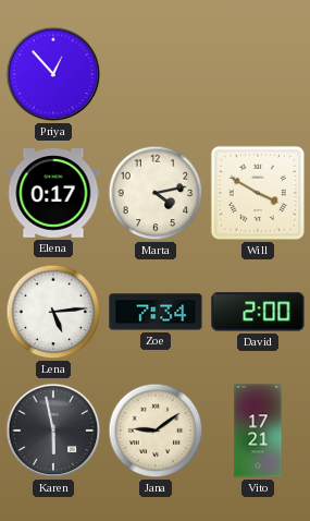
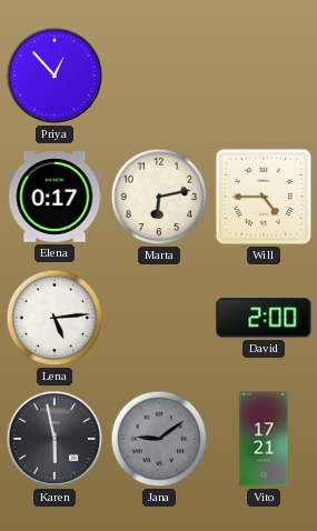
Marta: 4:13 -> 6:13
Will: 3:50 -> 4:45
Zoe: 7:34 -> none
Jana dial: cream -> grey
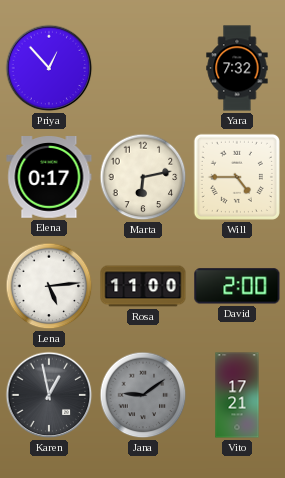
Yara: none -> 7:32
Rosa: none -> 11:00
Karen: 5:58 -> 12:58
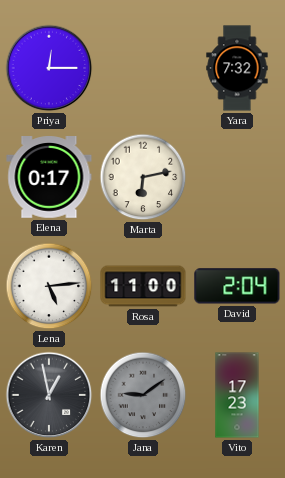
Priya: 12:53 -> 12:15
Will: 4:45 -> none
David: 2:00 -> 2:04
Vito: 17:21 -> 17:23
